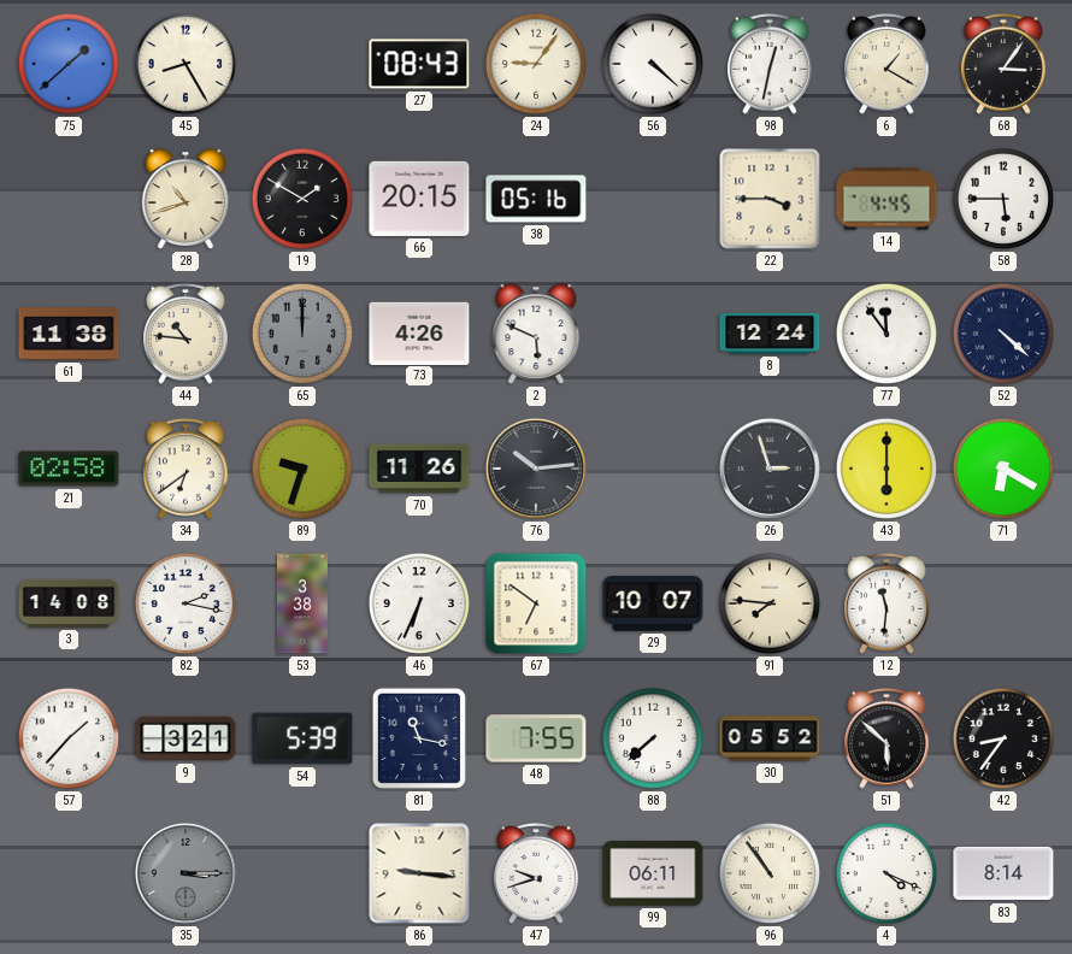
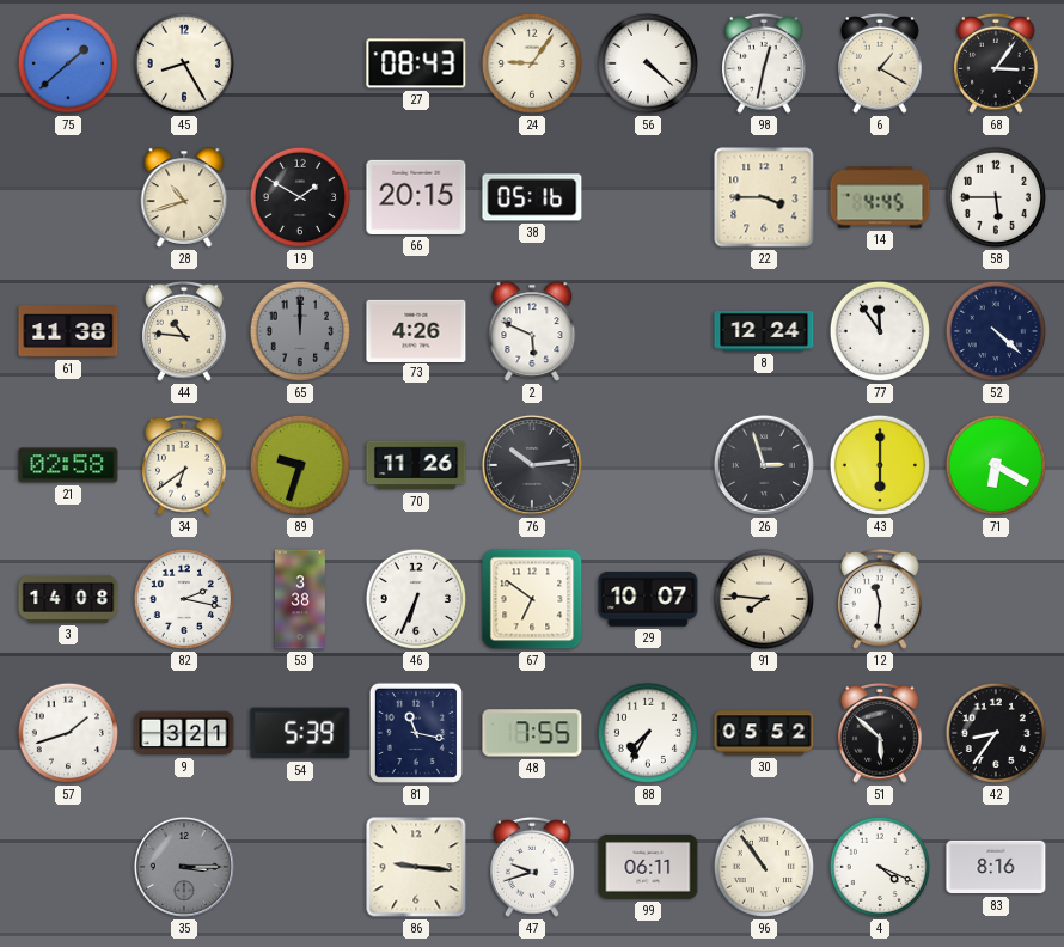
57: 1:37 -> 1:42
88: 7:38 -> 7:35
83: 8:14 -> 8:16
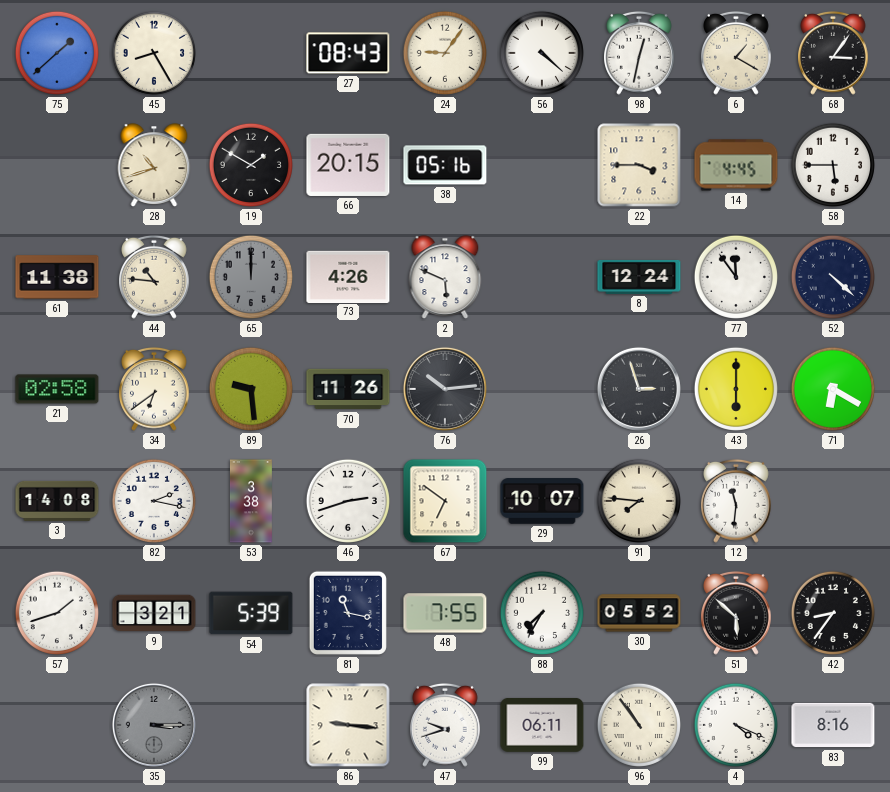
89: 9:33 -> 9:29
46: 6:34 -> 2:42
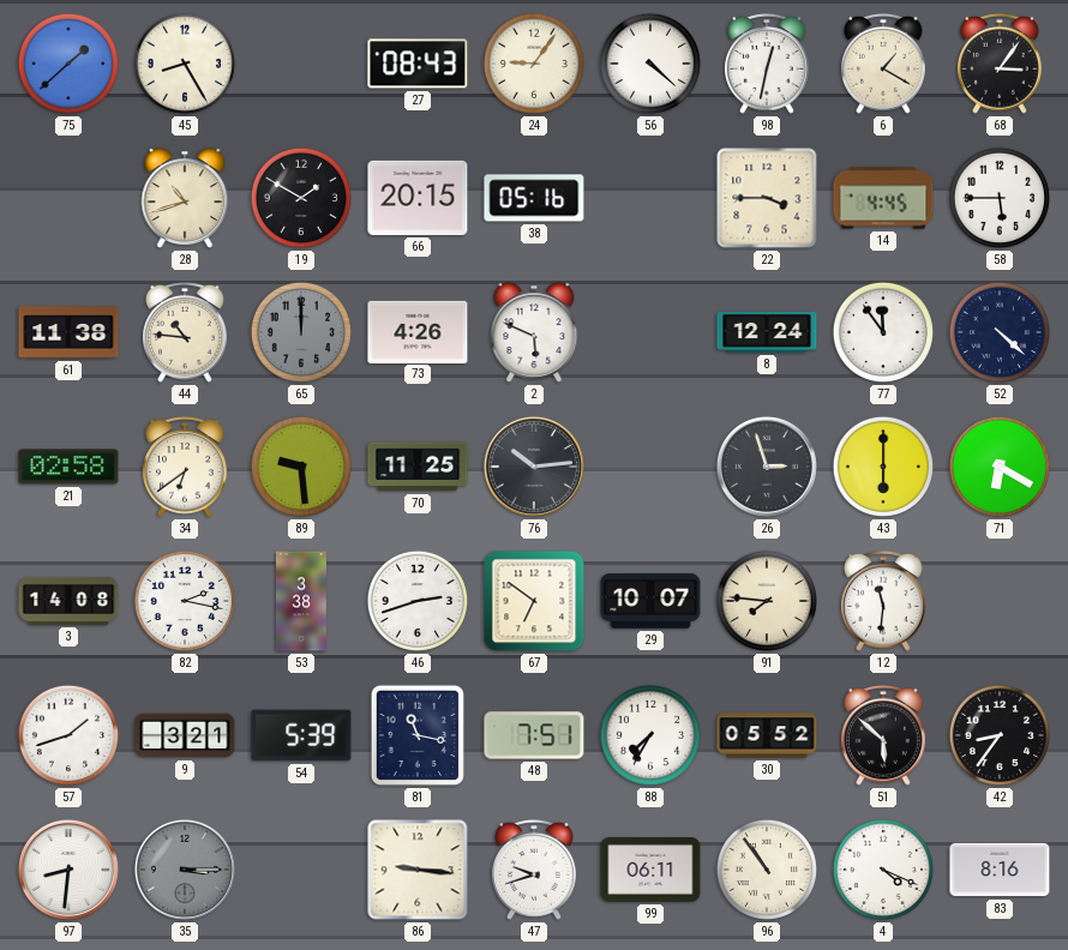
70: 11:26 -> 11:25
48: 7:55 -> 7:51
97: none -> 8:31
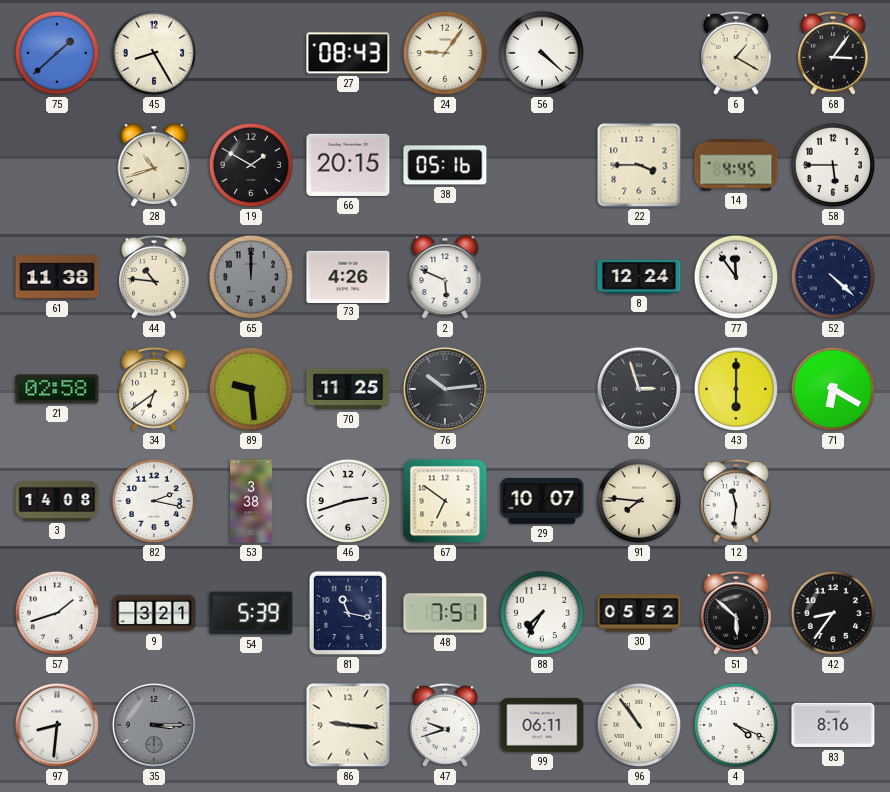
98: 12:32 -> none
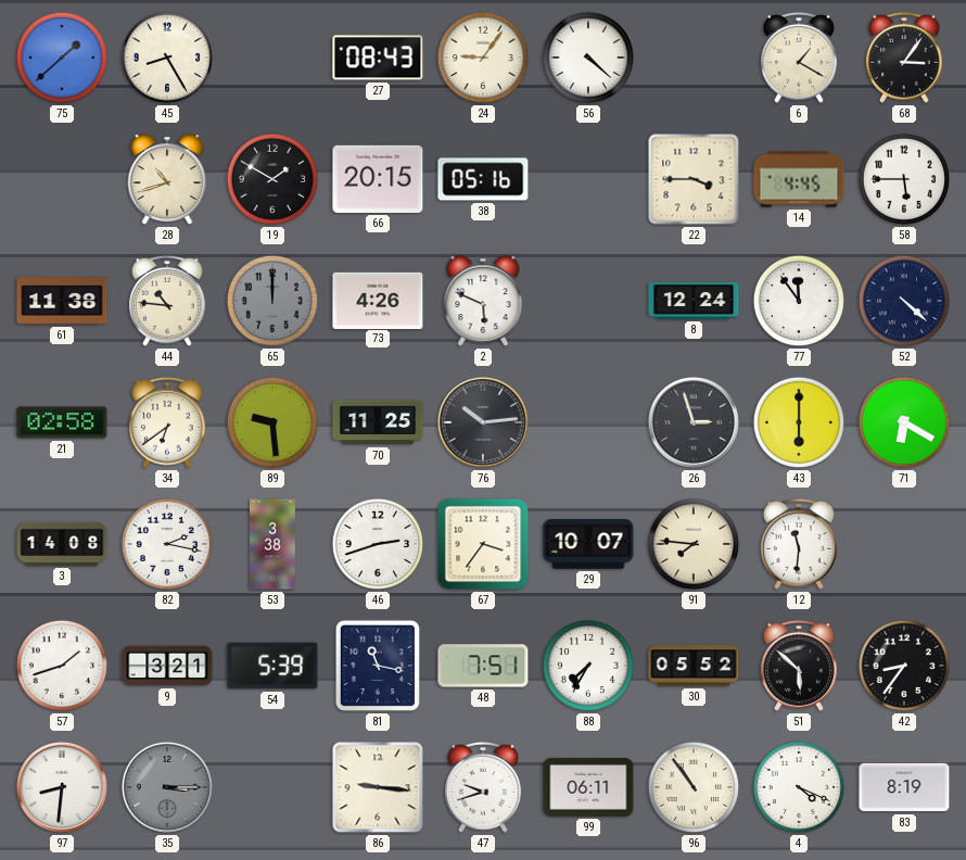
67: 6:51 -> 3:36
83: 8:16 -> 8:19
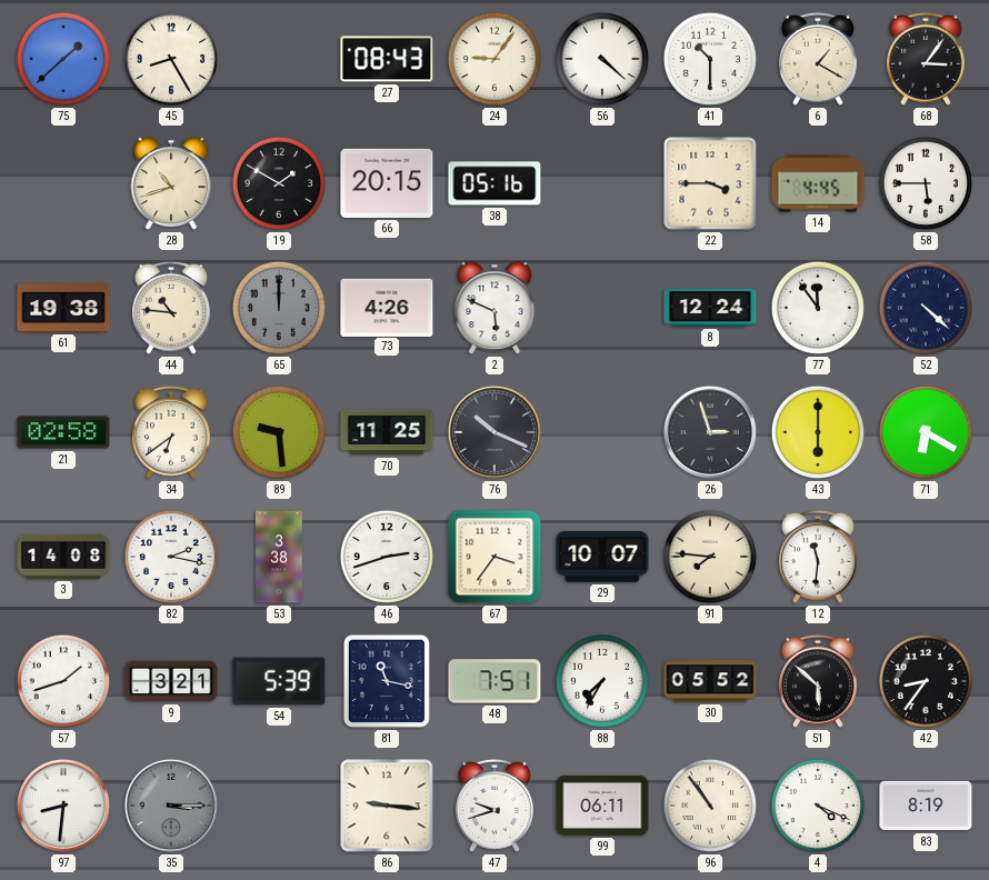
41: none -> 10:30
61: 11:38 -> 19:38
76: 10:14 -> 10:19
